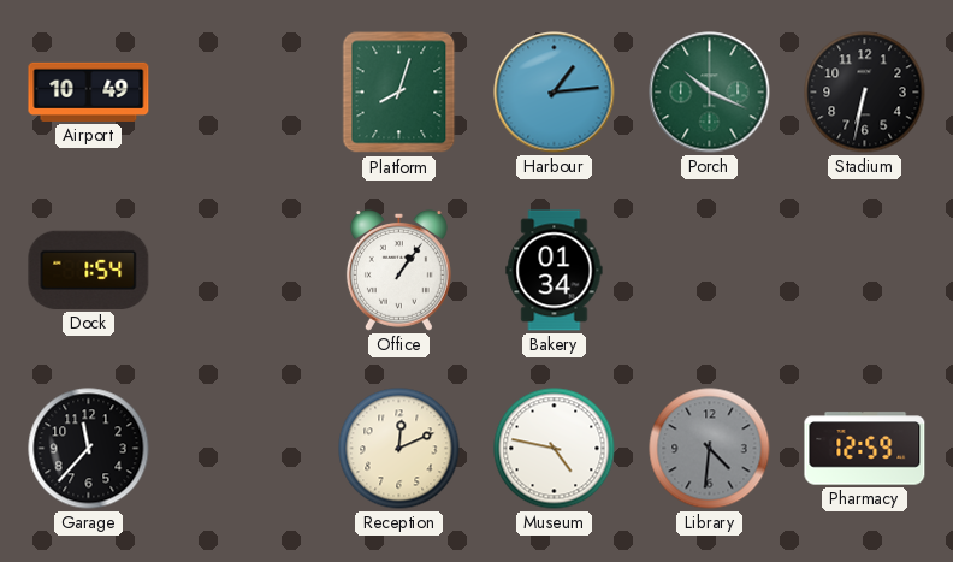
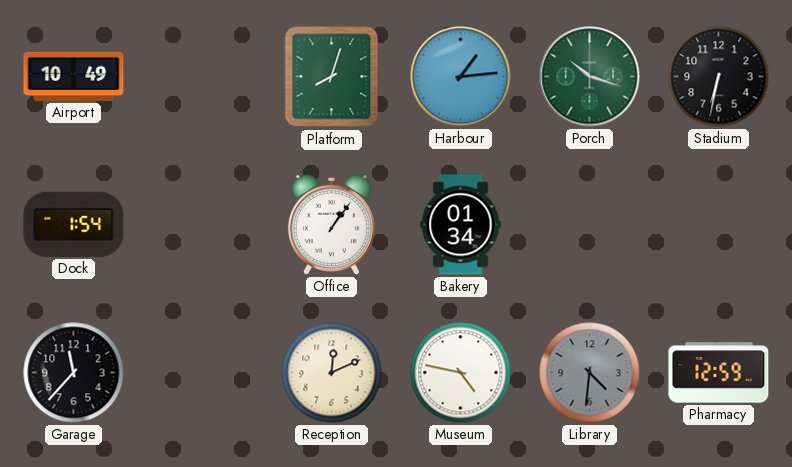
Porch: 10:19 -> 10:18
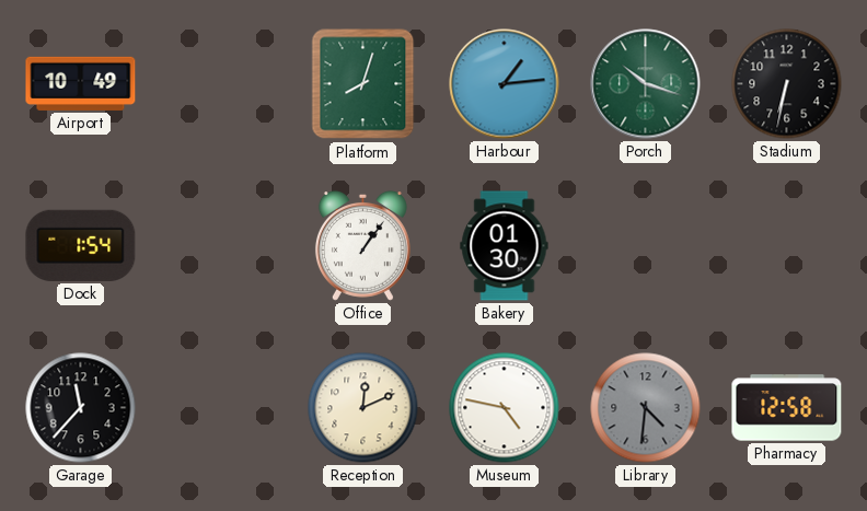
Bakery: 01:34 -> 01:30
Pharmacy: 12:59 -> 12:58
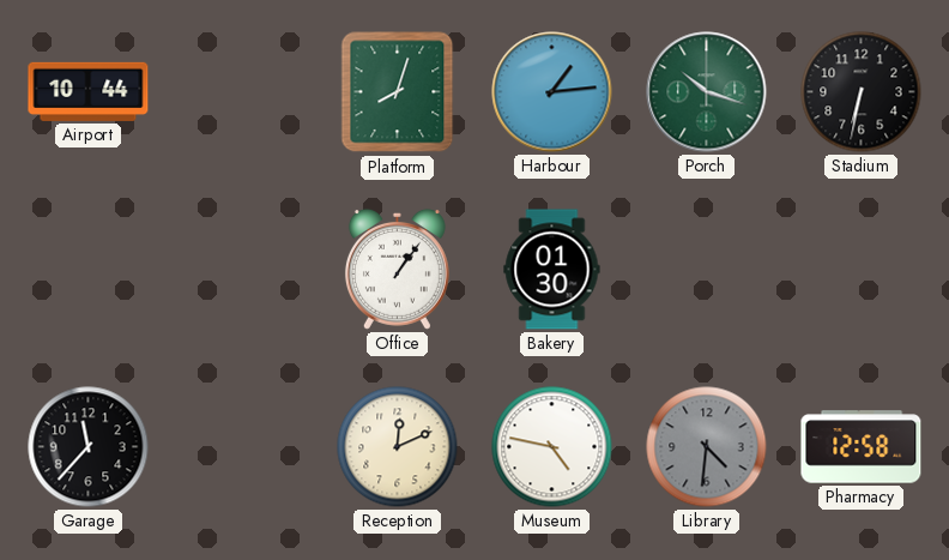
Airport: 10:49 -> 10:44
Dock: 1:54 -> none
